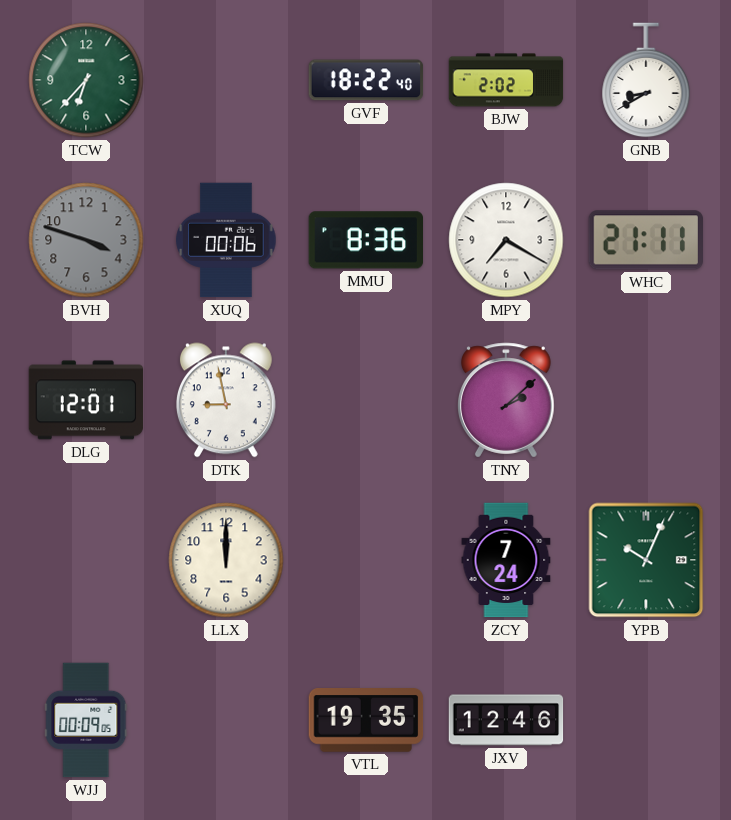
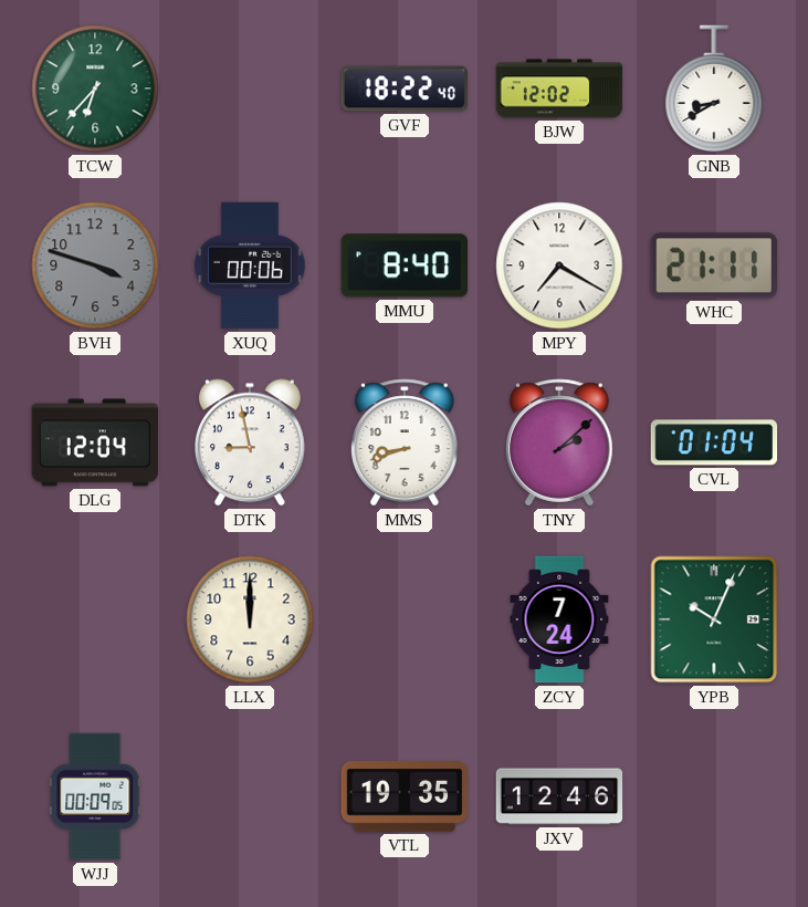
BJW: 2:02 -> 12:02
MMU: 8:36 -> 8:40
DLG: 12:01 -> 12:04
MMS: none -> 8:42
CVL: none -> 01:04
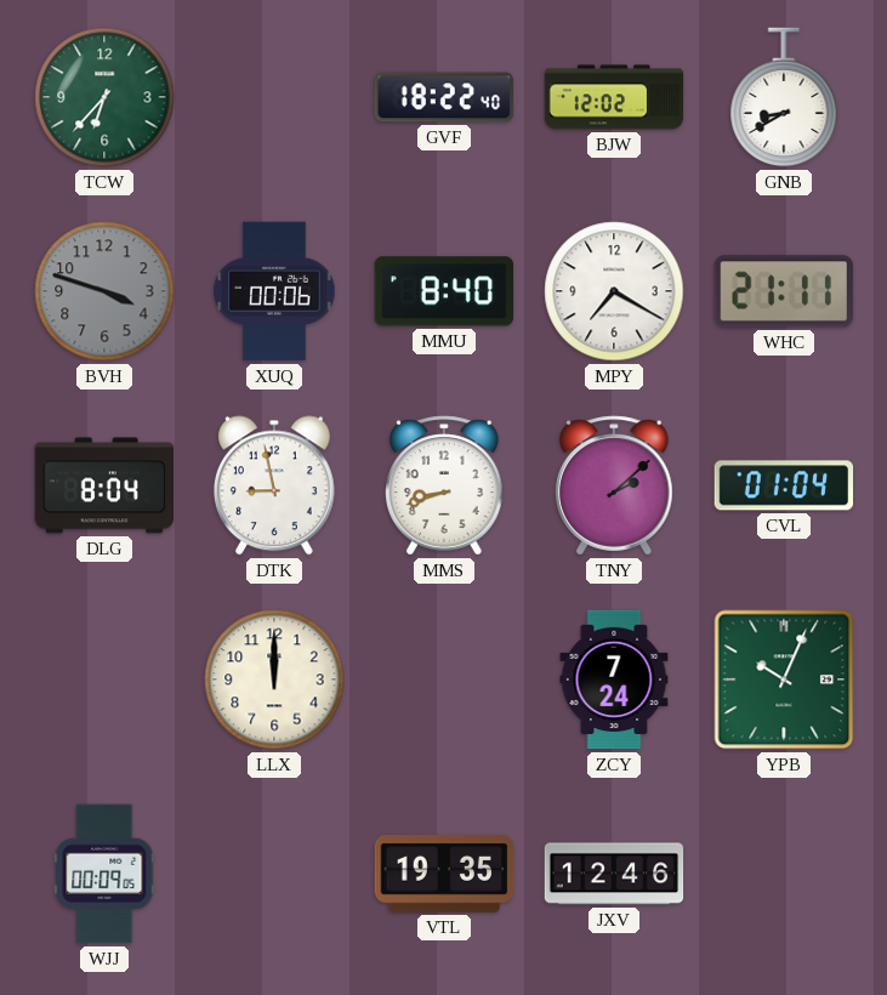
DLG: 12:04 -> 8:04
